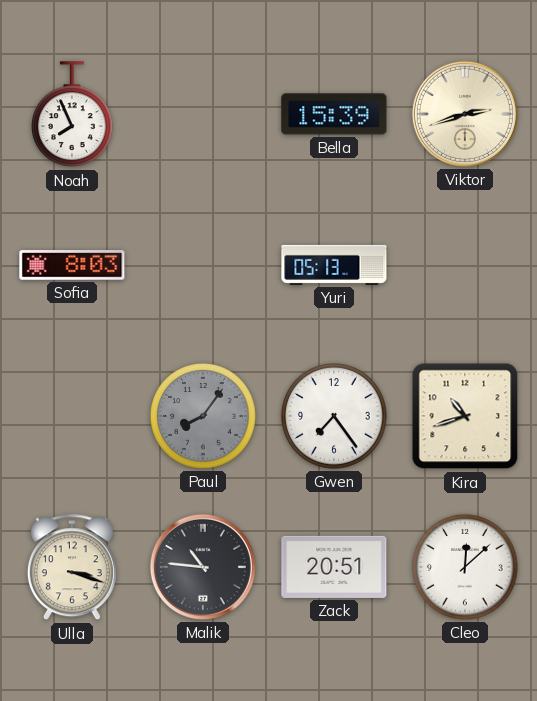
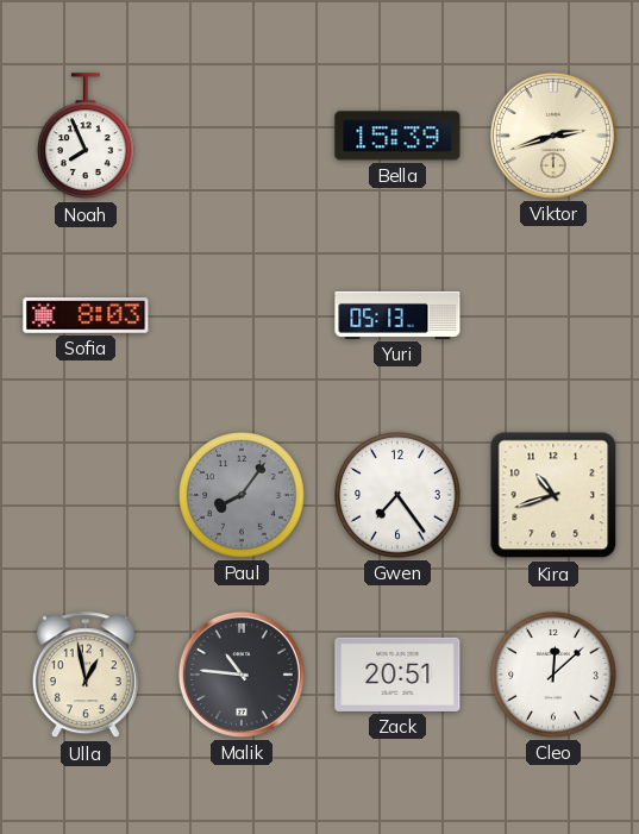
Ulla: 3:18 -> 12:58
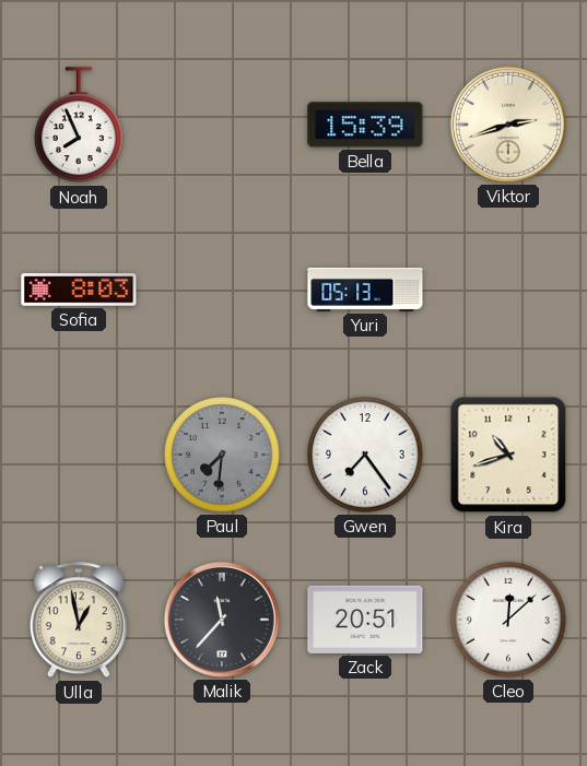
Paul: 8:06 -> 7:31
Malik: 10:46 -> 11:37
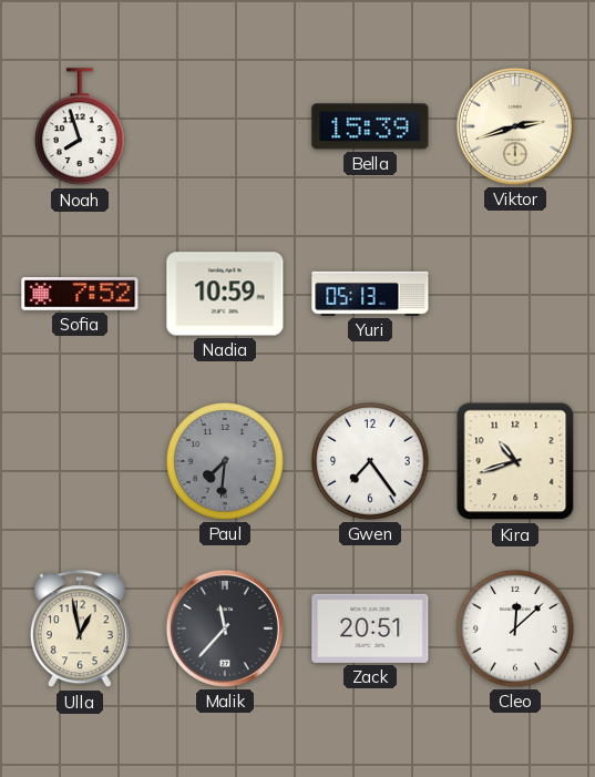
Noah: 7:56 -> 7:57
Sofia: 8:03 -> 7:52
Nadia: none -> 10:59
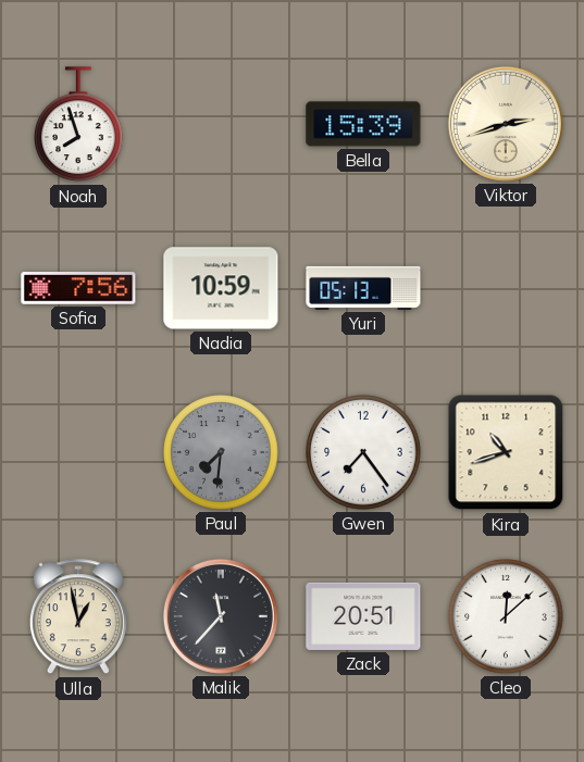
Sofia: 7:52 -> 7:56
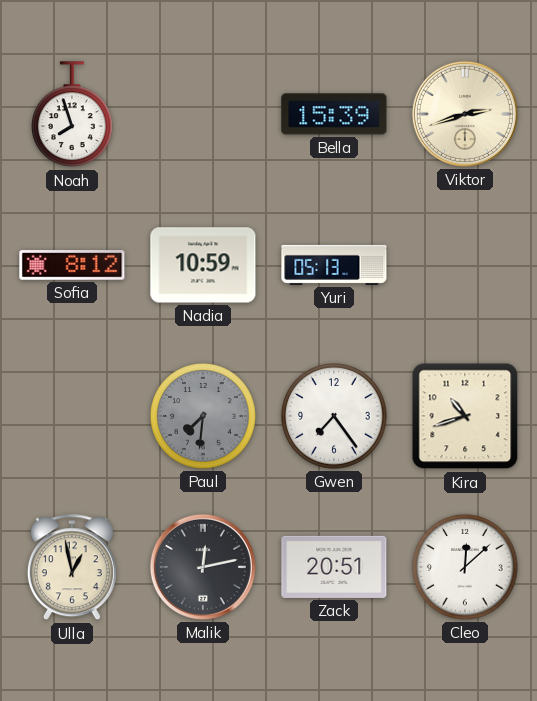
Sofia: 7:56 -> 8:12
Malik: 11:37 -> 12:13
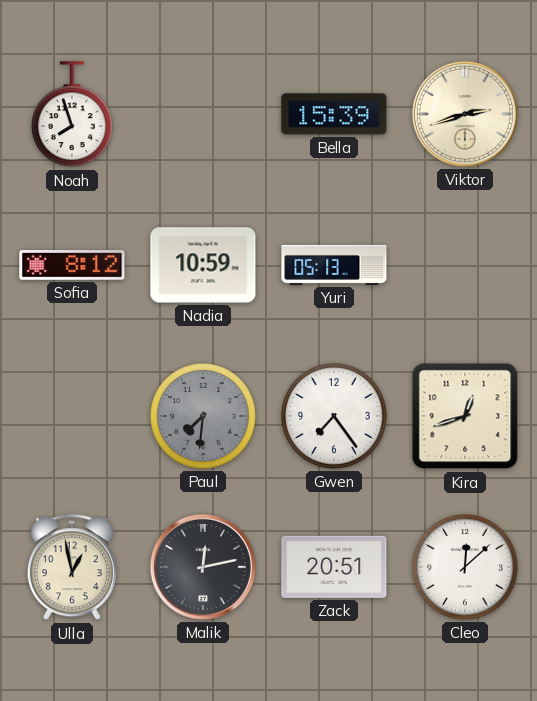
Kira: 10:42 -> 12:42
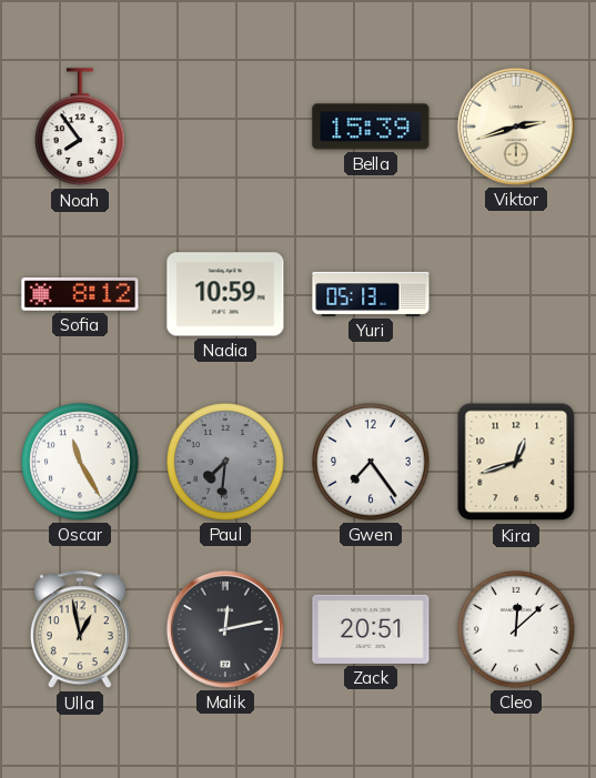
Noah: 7:57 -> 7:54
Oscar: none -> 11:25
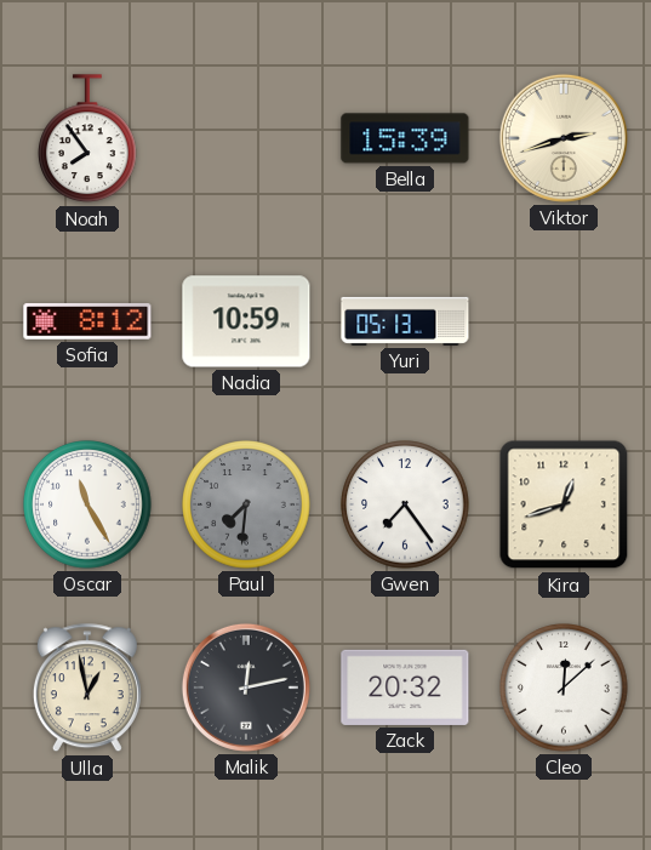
Zack: 20:51 -> 20:32
